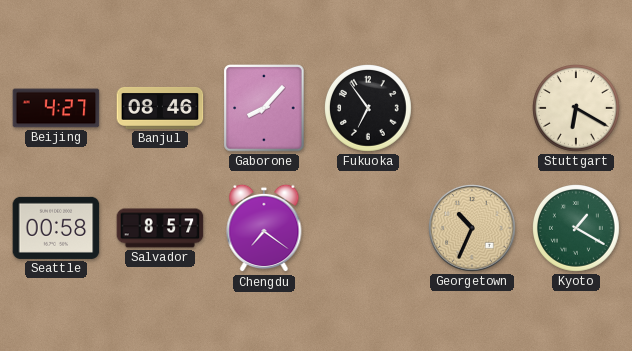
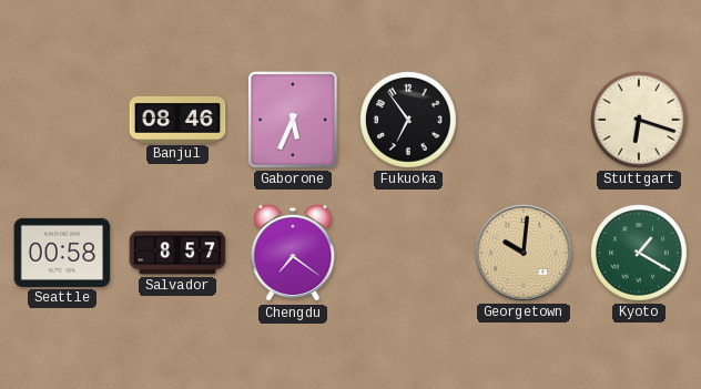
Beijing: 4:27 -> none
Gaborone: 8:07 -> 5:34
Stuttgart: 6:20 -> 6:18
Georgetown: 10:34 -> 10:01
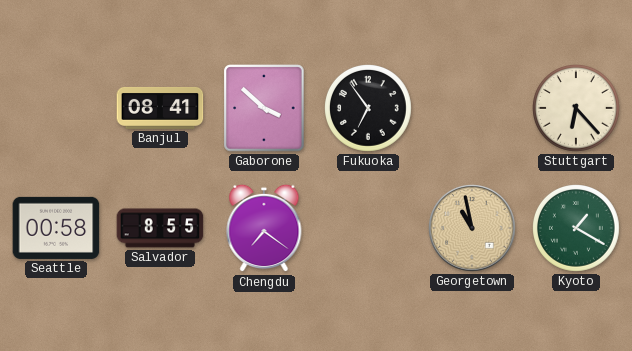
Banjul: 08:46 -> 08:41
Gaborone: 5:34 -> 3:52
Stuttgart: 6:18 -> 6:23
Salvador: 8:57 -> 8:55
Georgetown: 10:01 -> 10:58
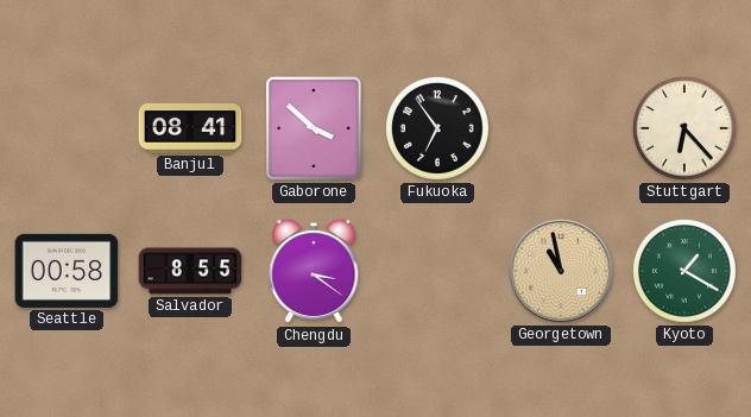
Chengdu: 7:21 -> 3:21
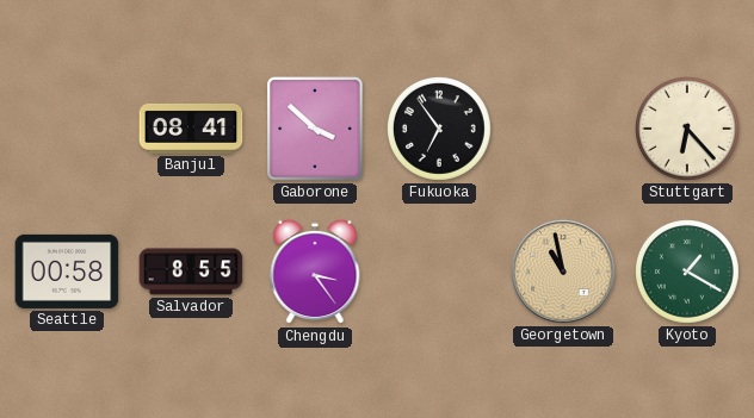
Chengdu: 3:21 -> 3:24
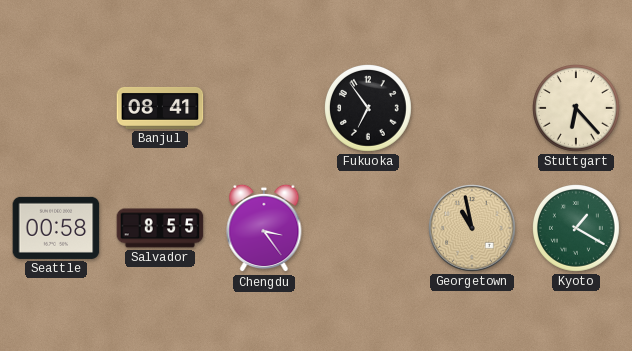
Gaborone: 3:52 -> none
